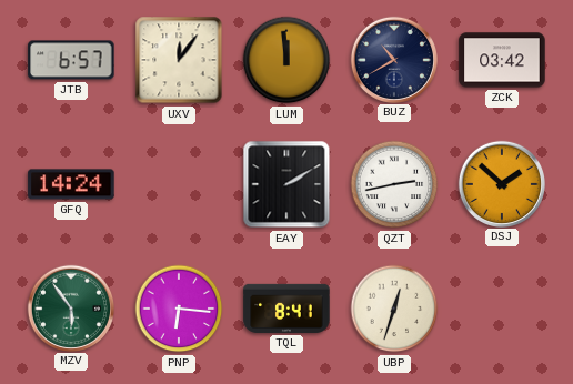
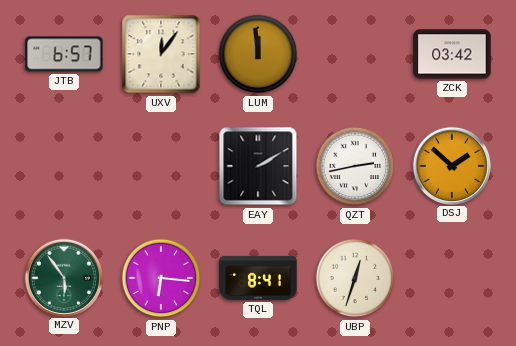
BUZ: 10:40 -> none
GFQ: 14:24 -> none
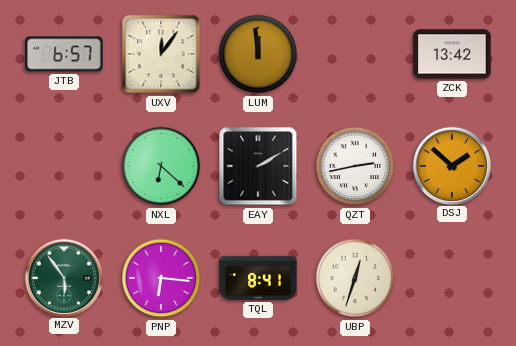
ZCK: 03:42 -> 13:42
NXL: none -> 6:22
